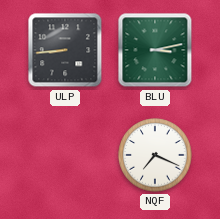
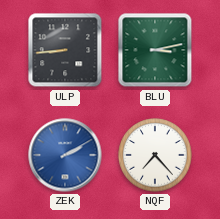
ZEK: none -> 2:10
NQF: 7:19 -> 7:23
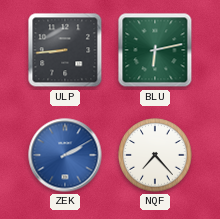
BLU: 3:13 -> 6:13
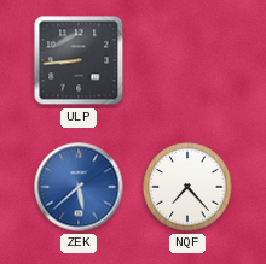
BLU: 6:13 -> none
ZEK: 2:10 -> 5:38
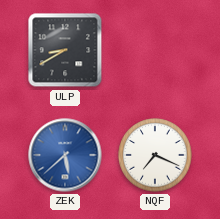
ULP: 8:44 -> 8:40
NQF: 7:23 -> 7:19
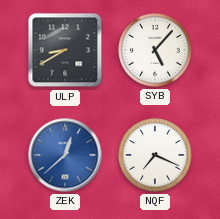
SYB: none -> 5:07
ZEK: 5:38 -> 12:38
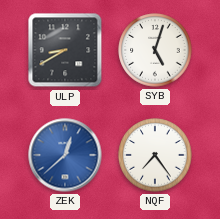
SYB: 5:07 -> 5:03
NQF: 7:19 -> 7:24
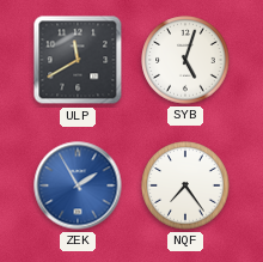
ULP: 8:40 -> 11:40
ZEK: 12:38 -> 1:55
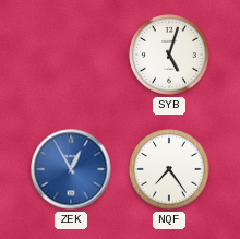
ULP: 11:40 -> none
ZEK: 1:55 -> 12:55
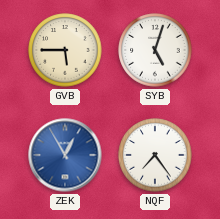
GVB: none -> 5:45
